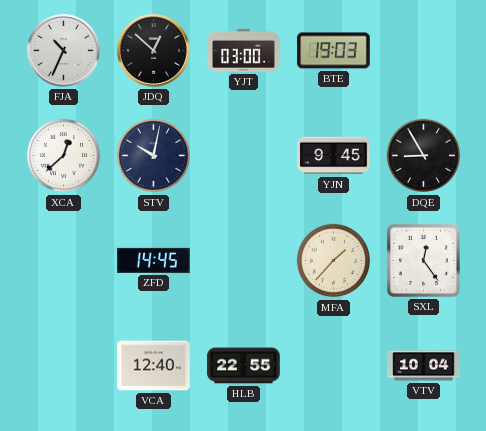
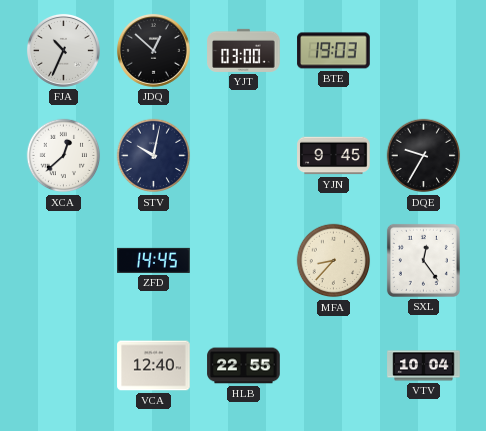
DQE: 8:55 -> 9:35
MFA: 1:37 -> 8:37
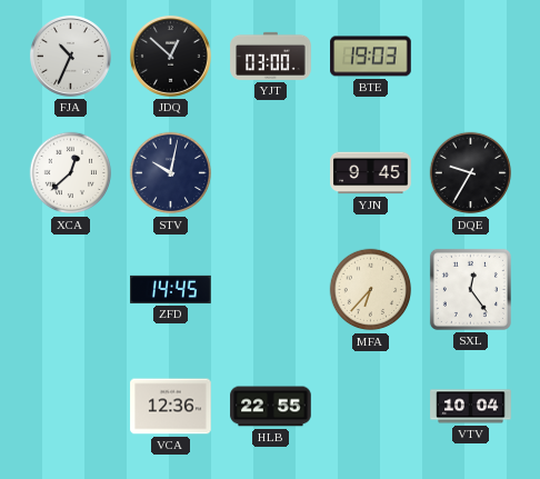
MFA: 8:37 -> 6:37
VCA: 12:40 -> 12:36
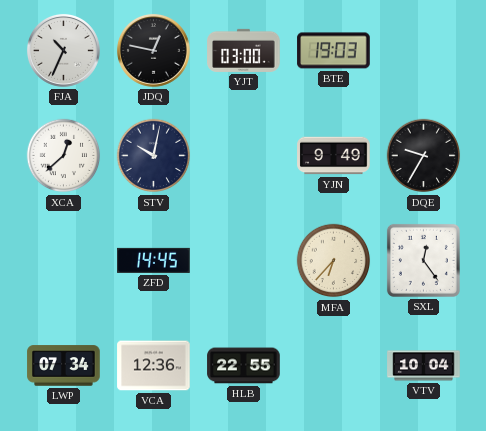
JDQ: 12:52 -> 12:47
YJN: 9:45 -> 9:49
LWP: none -> 07:34
